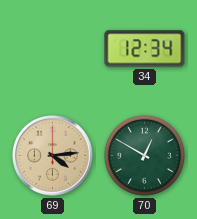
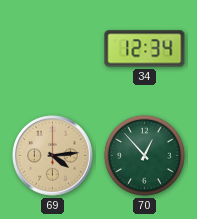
70: 12:50 -> 12:53
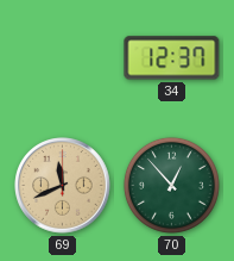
34: 12:34 -> 12:37
69: 4:14 -> 11:41
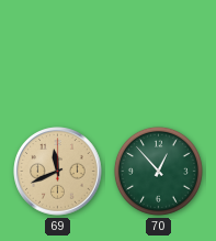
34: 12:37 -> none
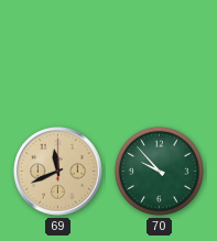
70: 12:53 -> 9:53
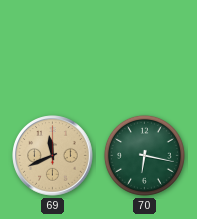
70: 9:53 -> 6:17
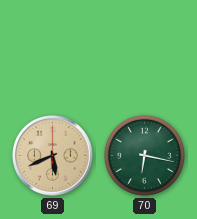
69: 11:41 -> 5:41
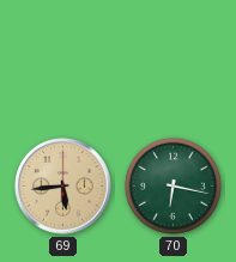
69: 5:41 -> 5:44
